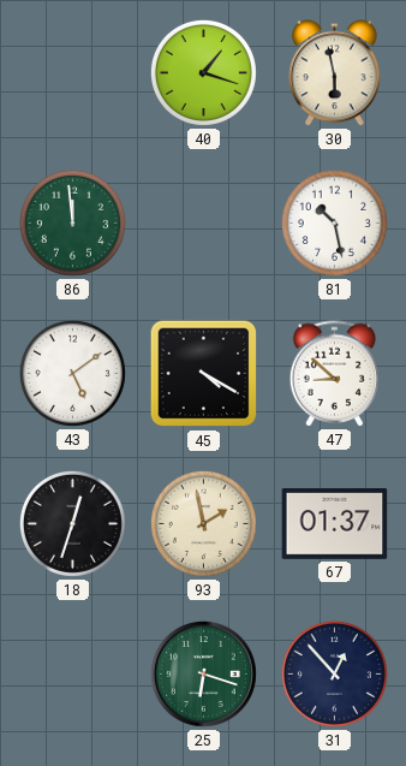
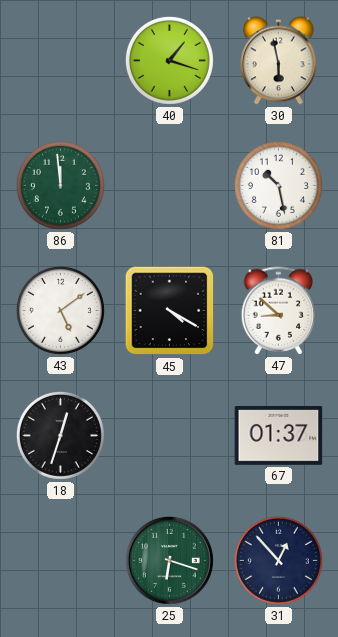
93: 1:58 -> none
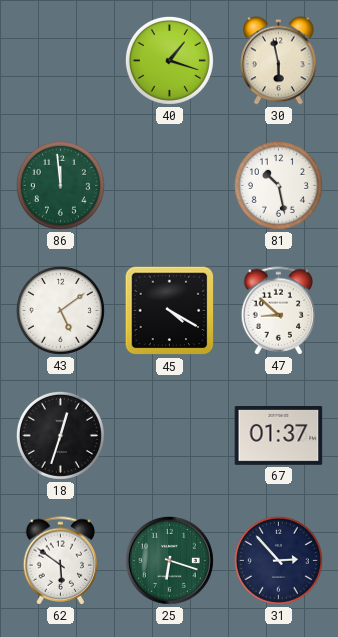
62: none -> 5:51
31: 12:53 -> 2:53
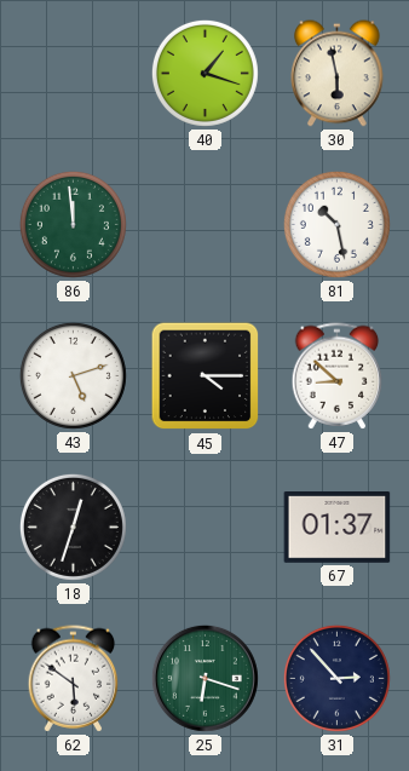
43: 5:09 -> 5:12
45: 4:20 -> 4:15
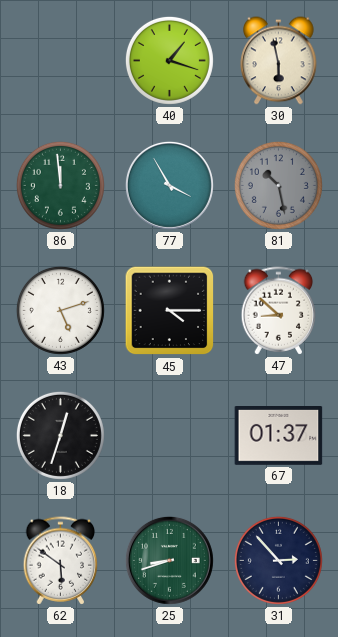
77: none -> 3:55
81 dial: white -> grey
25: 6:18 -> 8:42
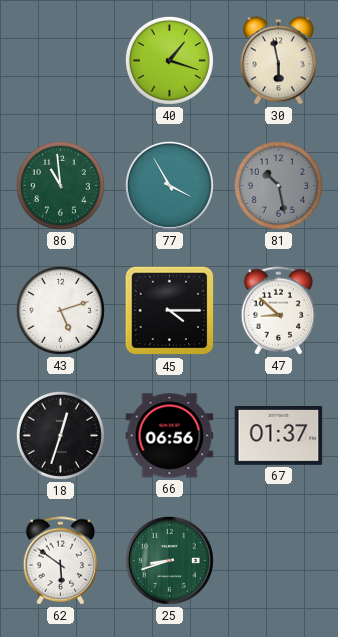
86: 11:59 -> 10:59
66: none -> 06:56
31: 2:53 -> none
